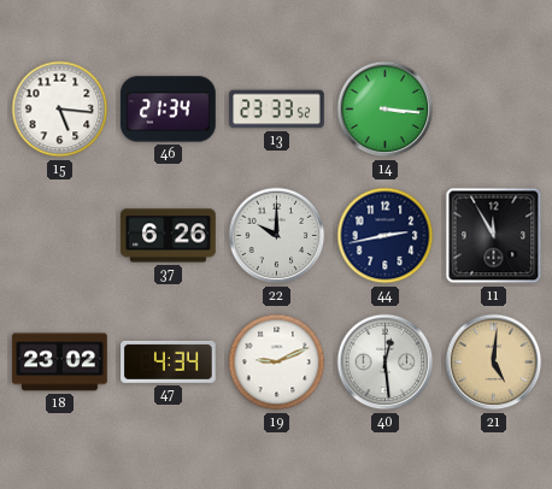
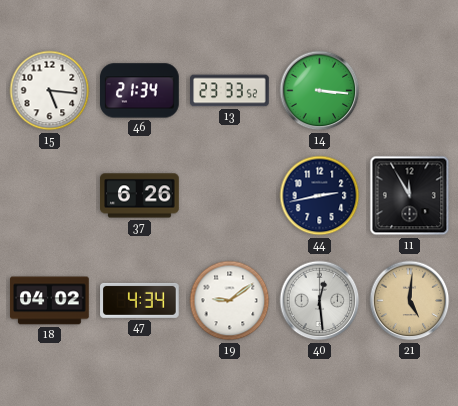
22: 10:00 -> none
18: 23:02 -> 04:02
19: 9:11 -> 9:09
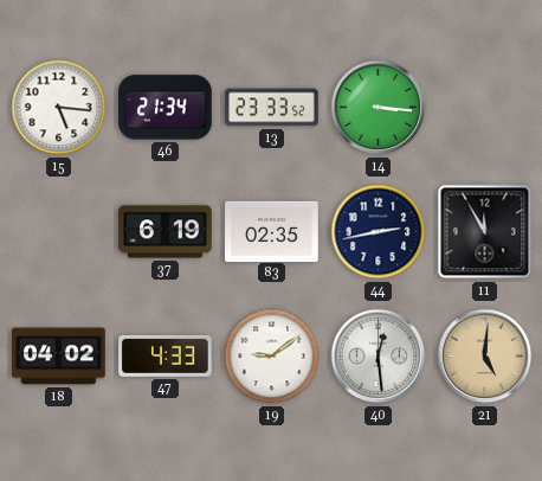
37: 6:26 -> 6:19
83: none -> 02:35
47: 4:34 -> 4:33
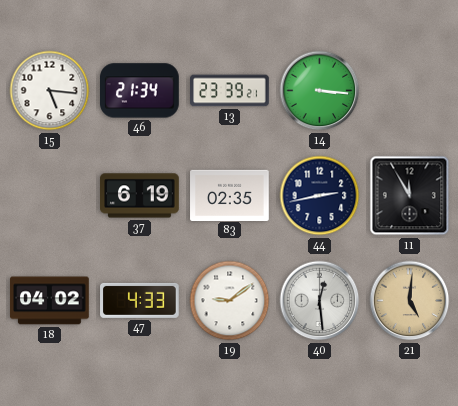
13: 23:33 -> 23:39
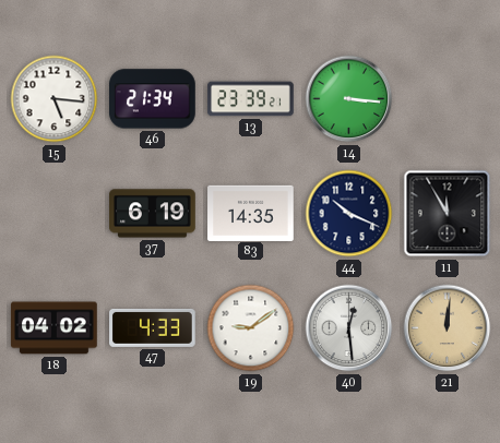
83: 02:35 -> 14:35
44: 2:43 -> 10:19
21: 5:01 -> 12:01
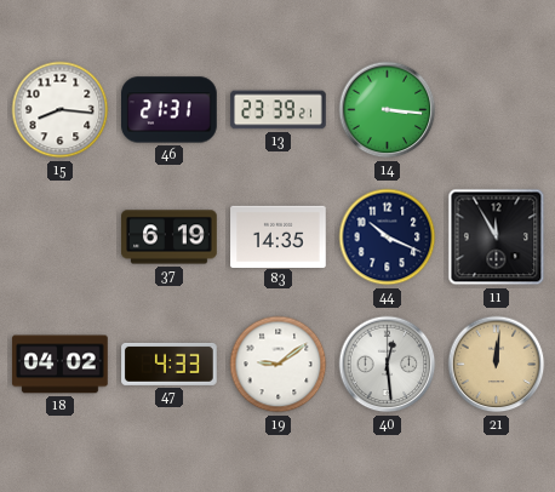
15: 5:16 -> 8:16
46: 21:34 -> 21:31
